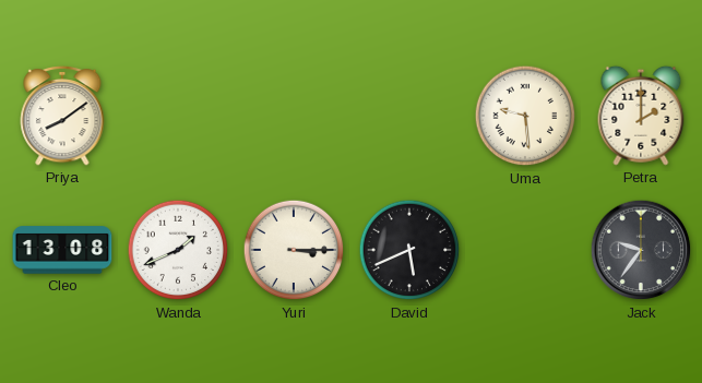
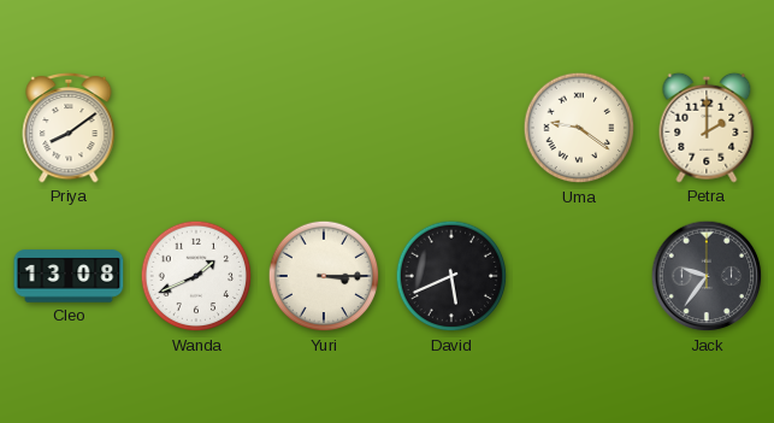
Uma: 9:29 -> 9:21
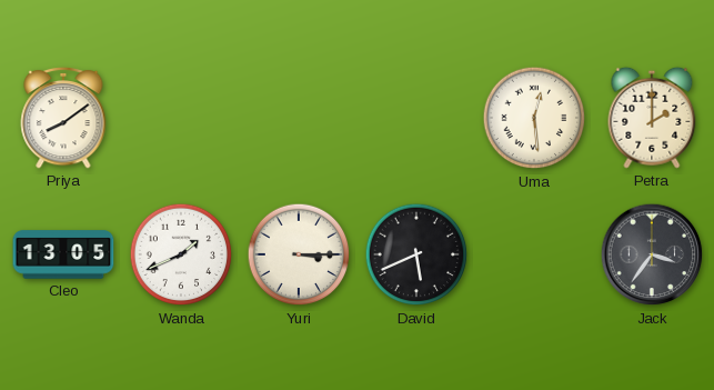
Uma: 9:21 -> 12:29
Cleo: 13:08 -> 13:05
Jack: 9:36 -> 3:36
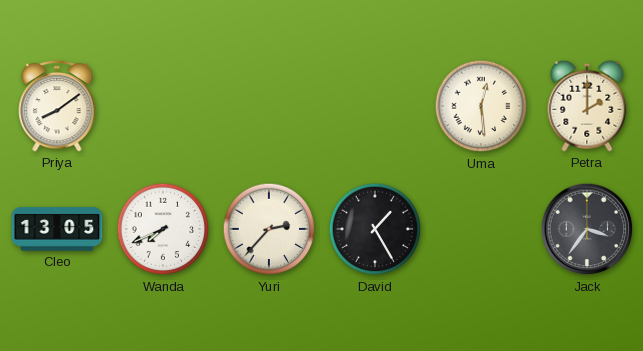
Wanda: 1:41 -> 7:41
Yuri: 3:15 -> 2:37
David: 5:41 -> 1:25
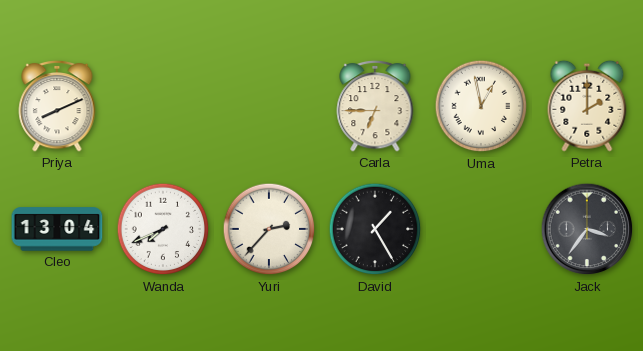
Priya: 8:09 -> 8:11
Carla: none -> 6:45
Uma: 12:29 -> 12:58
Cleo: 13:05 -> 13:04
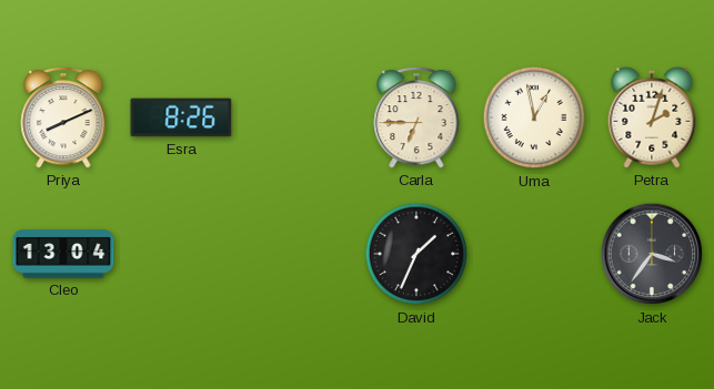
Esra: none -> 8:26
Petra: 2:00 -> 2:03
Wanda: 7:41 -> none
Yuri: 2:37 -> none
David: 1:25 -> 1:34
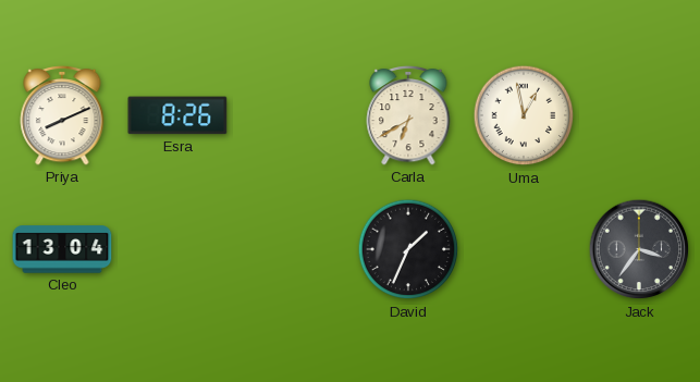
Carla: 6:45 -> 6:40
Petra: 2:03 -> none
